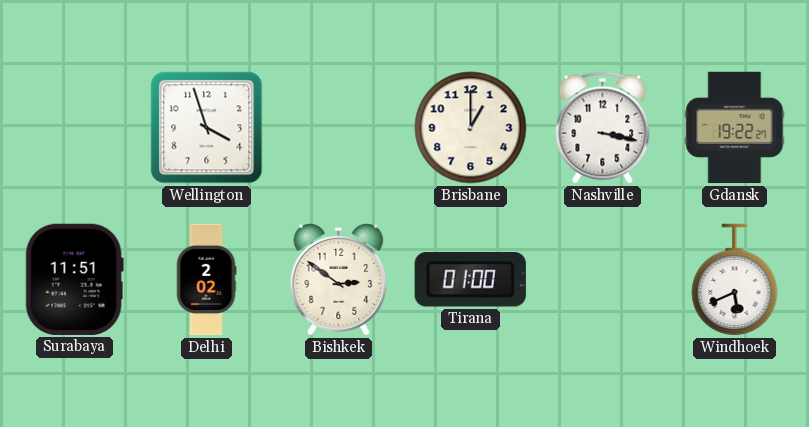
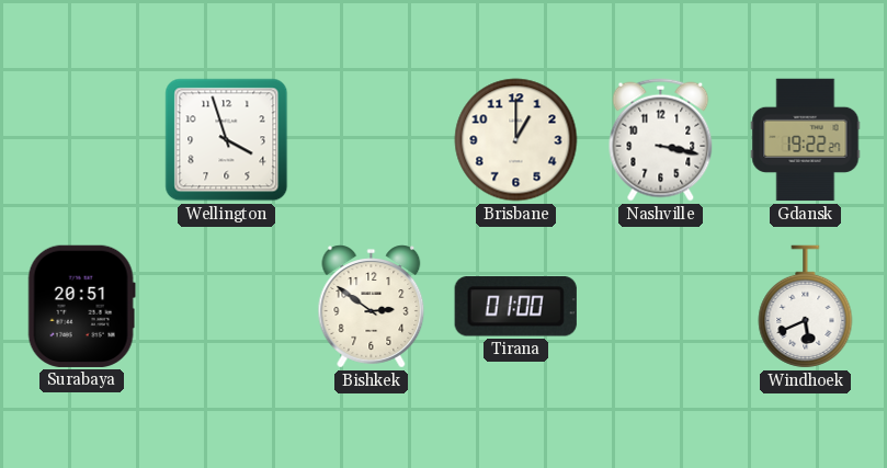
Surabaya: 11:51 -> 20:51
Delhi: 2:02 -> none
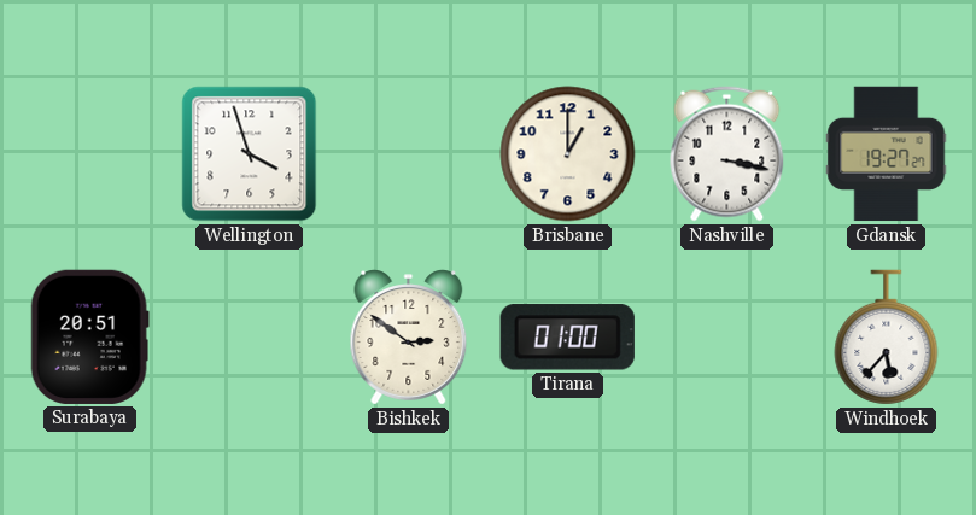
Gdansk: 19:22 -> 19:27
Windhoek: 5:41 -> 5:37
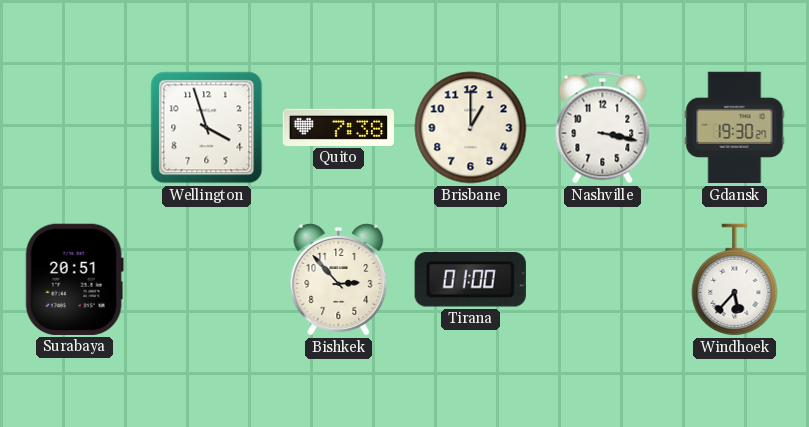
Quito: none -> 7:38
Gdansk: 19:27 -> 19:30
Bishkek: 2:51 -> 2:53
